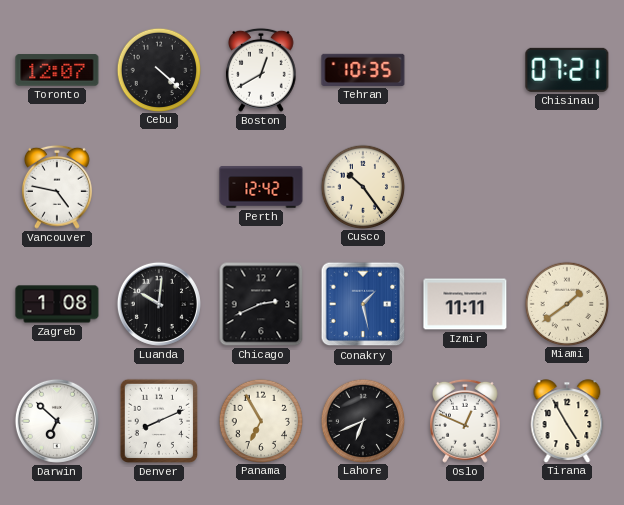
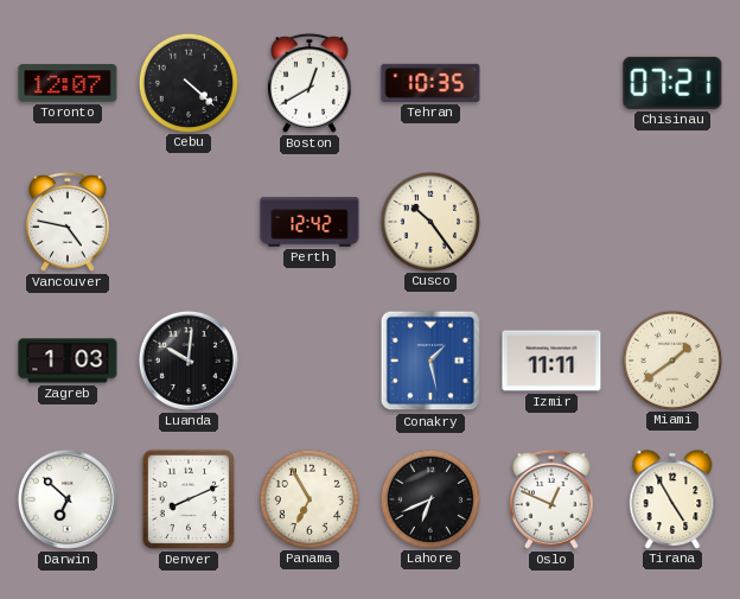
Zagreb: 1:08 -> 1:03
Chicago: 2:41 -> none
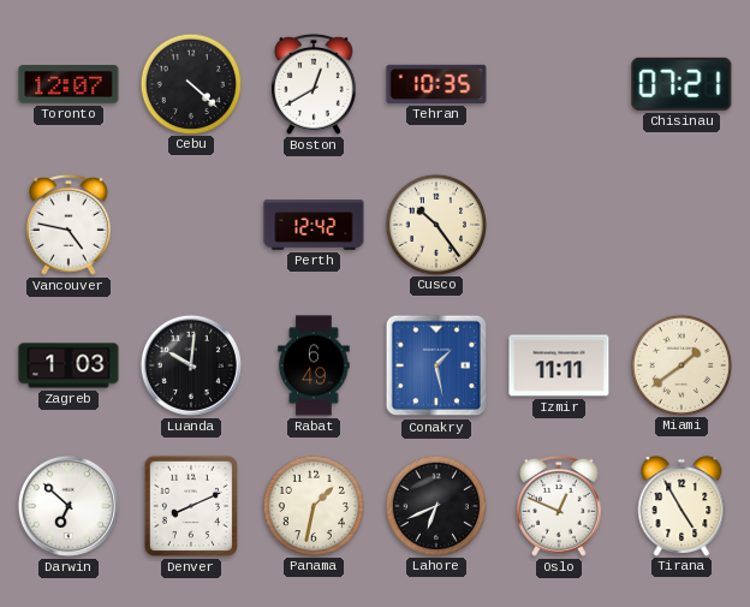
Rabat: none -> 6:49
Panama: 6:55 -> 1:32
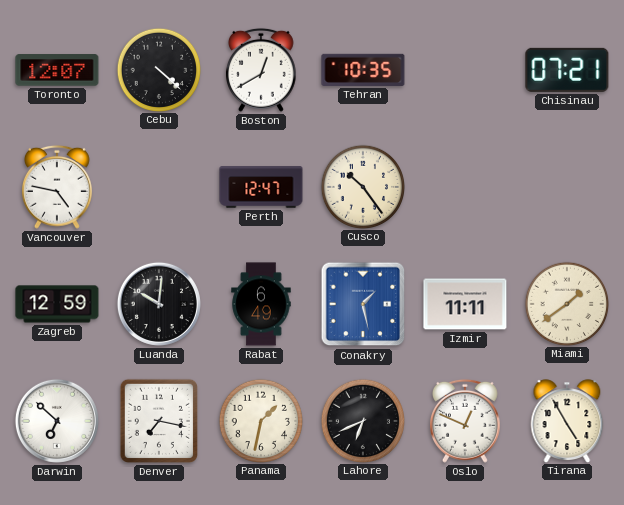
Perth: 12:42 -> 12:47
Zagreb: 1:03 -> 12:59
Denver: 8:11 -> 7:17
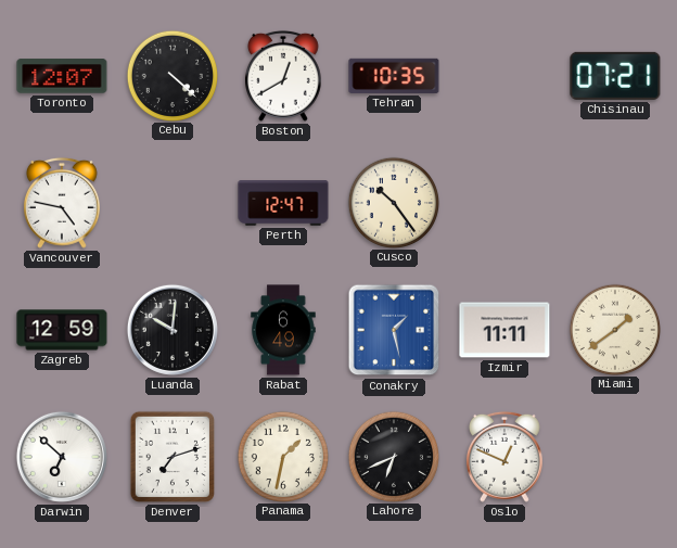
Denver: 7:17 -> 7:12
Tirana: 4:55 -> none
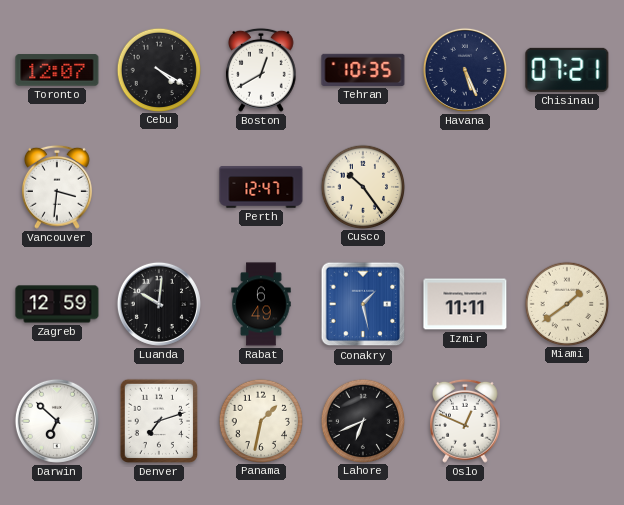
Cebu: 4:22 -> 4:20
Havana: none -> 5:26
Vancouver: 4:47 -> 3:31
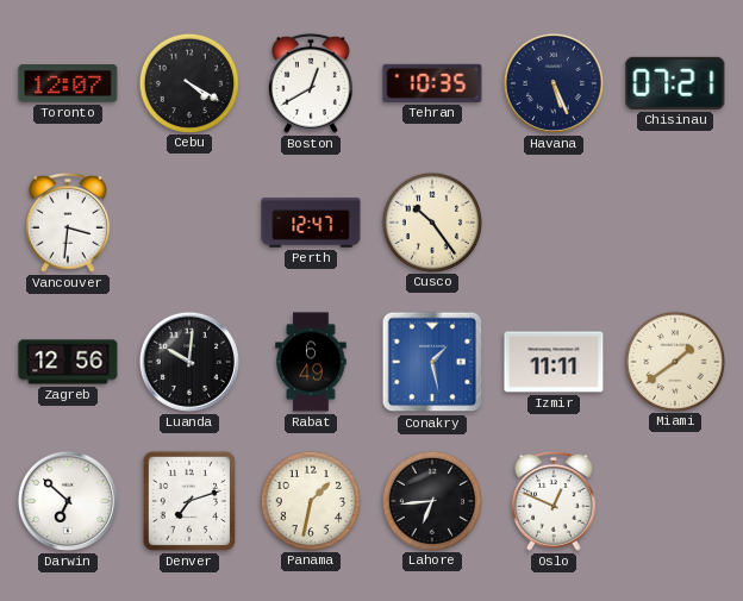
Zagreb: 12:59 -> 12:56
Lahore: 6:41 -> 6:44
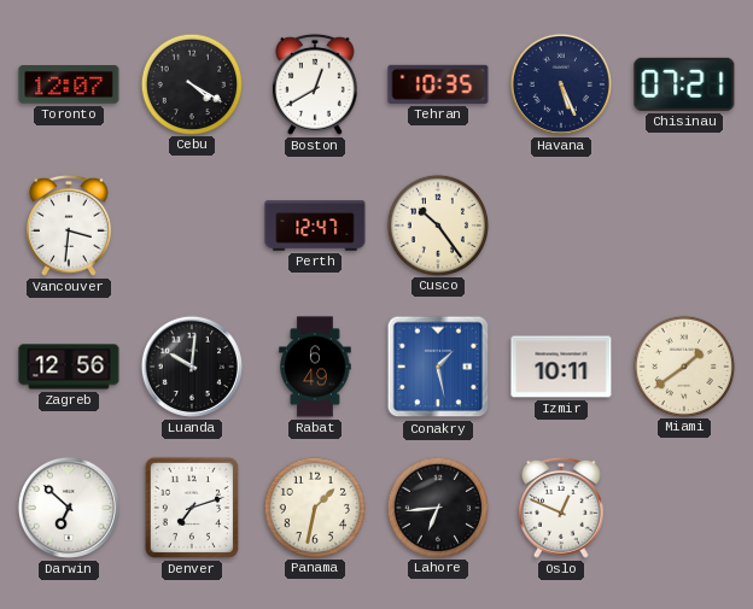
Izmir: 11:11 -> 10:11
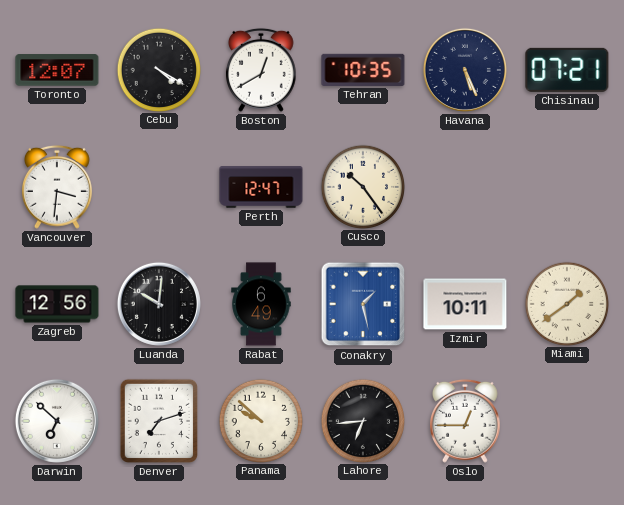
Panama: 1:32 -> 9:52
Oslo: 12:49 -> 12:45
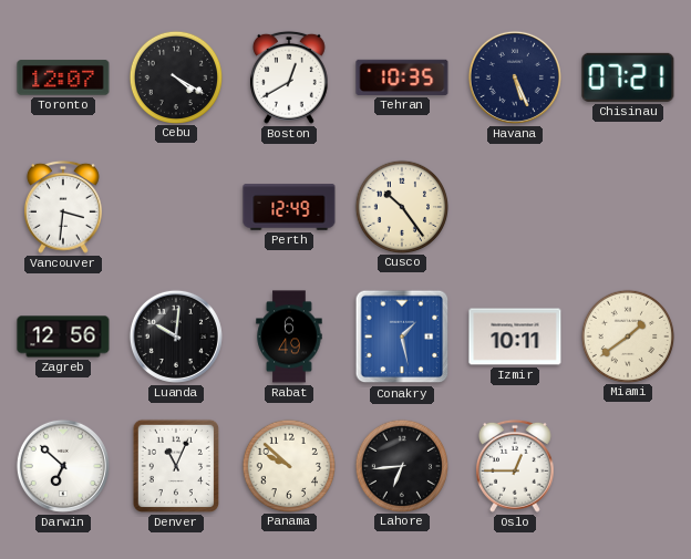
Perth: 12:47 -> 12:49
Denver: 7:12 -> 11:04
